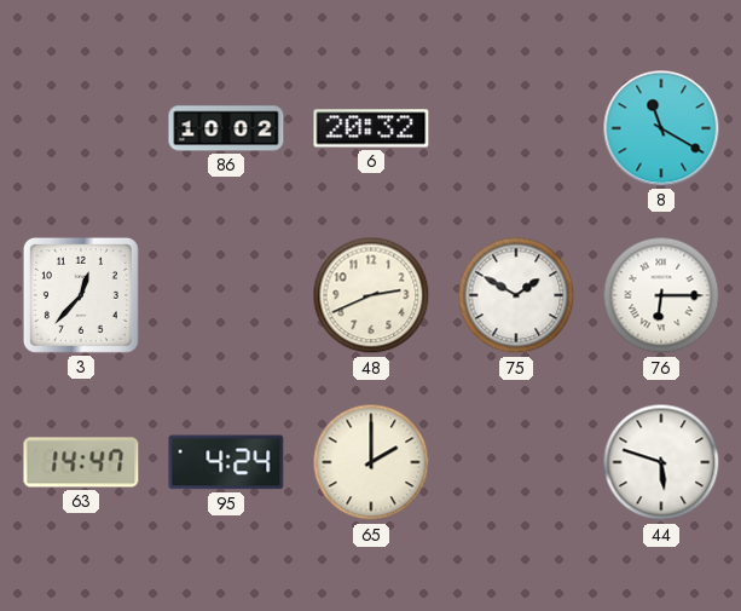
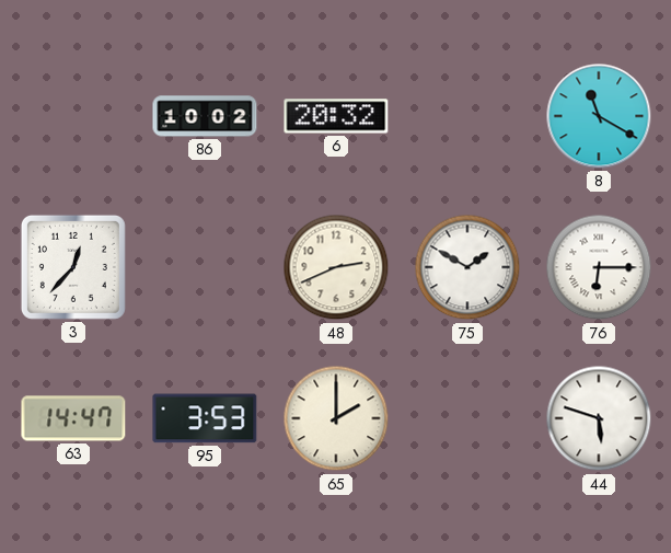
95: 4:24 -> 3:53
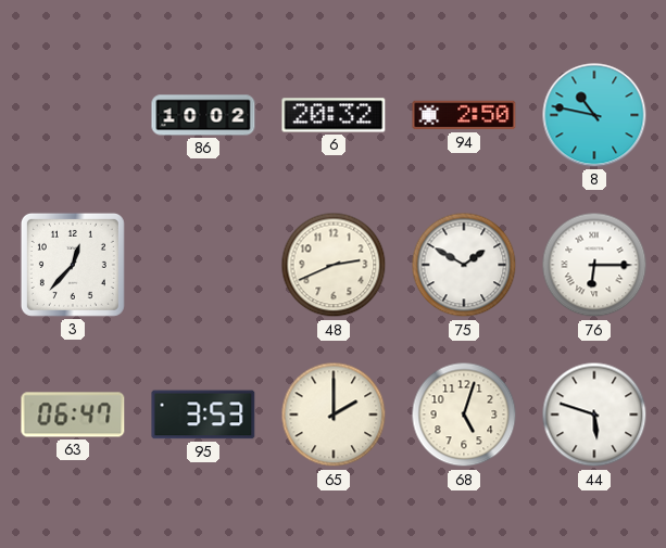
94: none -> 2:50
8: 11:20 -> 10:47
63: 14:47 -> 06:47
68: none -> 5:03
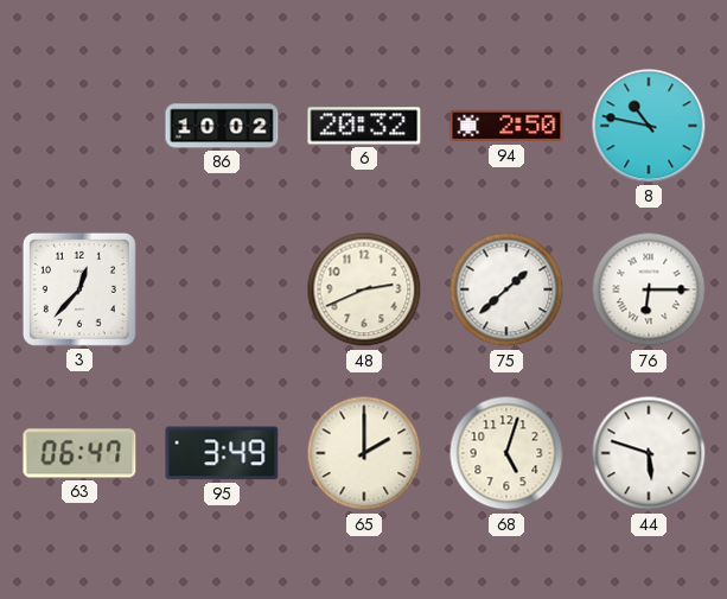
75: 1:50 -> 1:38
95: 3:53 -> 3:49
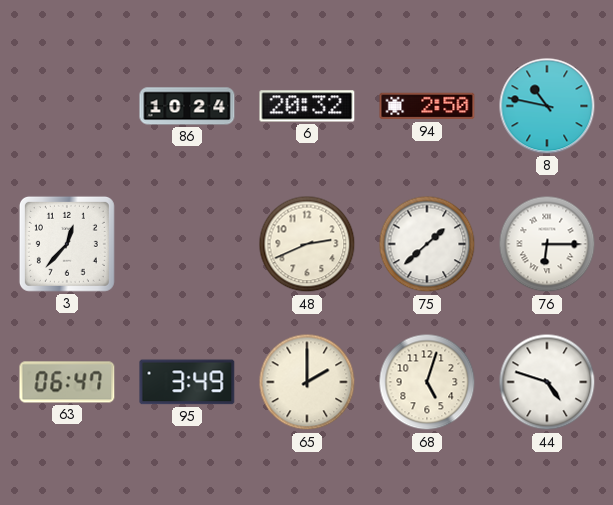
86: 10:02 -> 10:24
44: 5:48 -> 4:48
